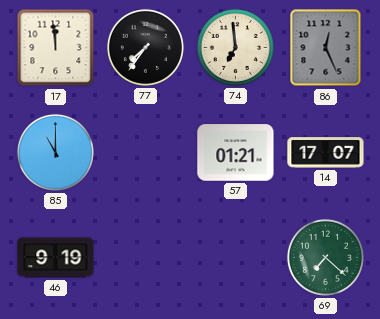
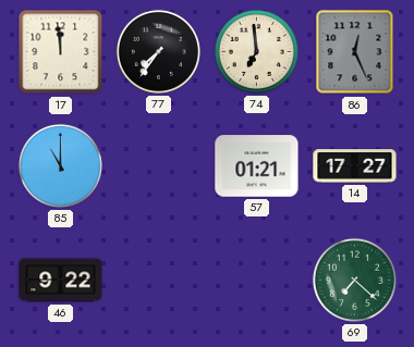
14: 17:07 -> 17:27
46: 9:19 -> 9:22
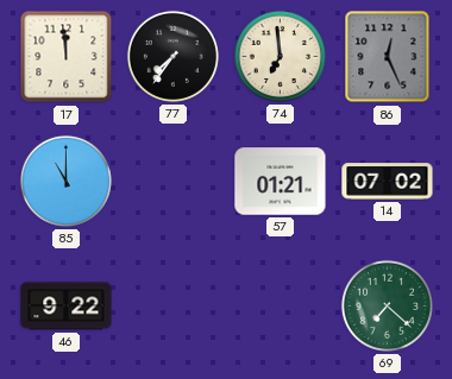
14: 17:27 -> 07:02
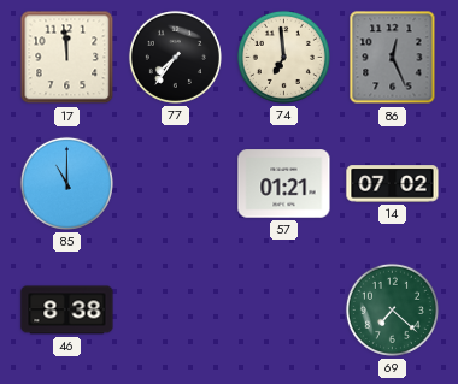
46: 9:22 -> 8:38
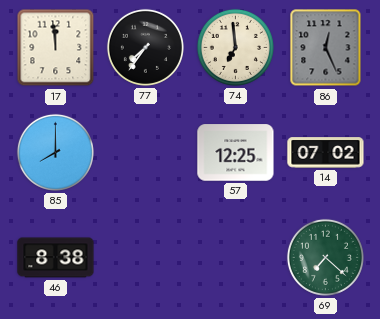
85: 11:00 -> 8:00
57: 01:21 -> 12:25
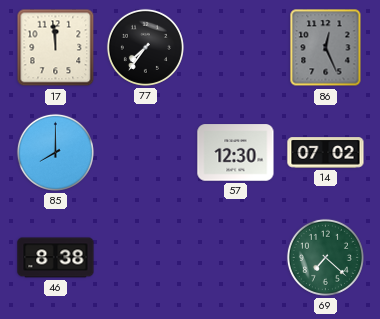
74: 6:59 -> none
57: 12:25 -> 12:30
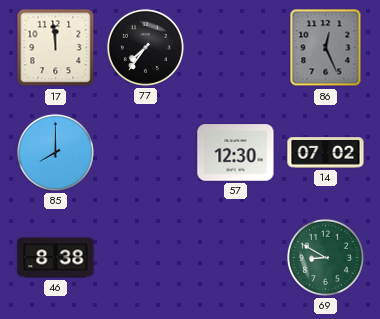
69: 7:22 -> 8:50
